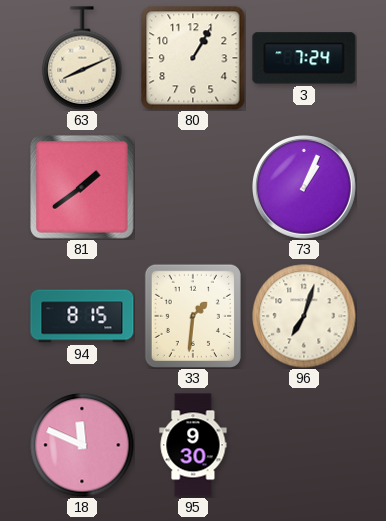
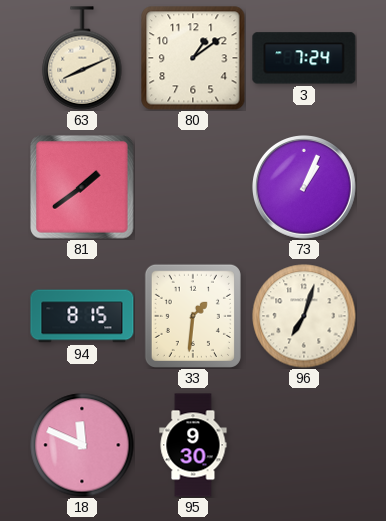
80: 1:05 -> 1:09
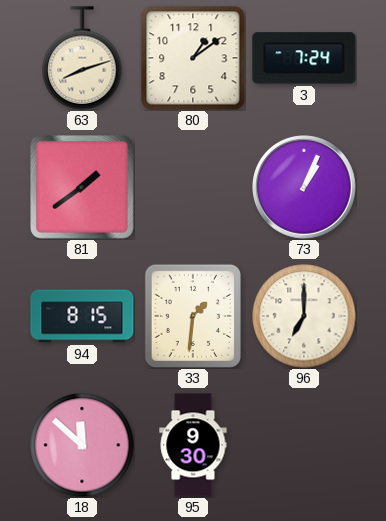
63: 8:11 -> 8:12
96: 7:03 -> 7:00
18: 11:49 -> 11:52
